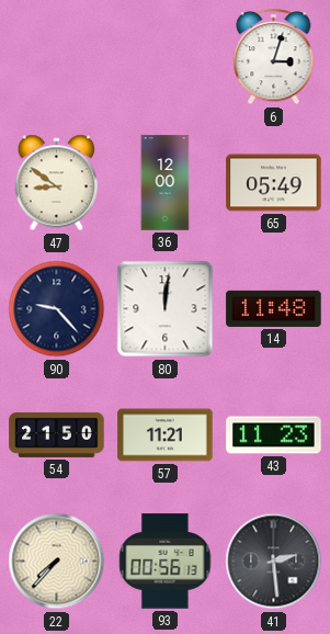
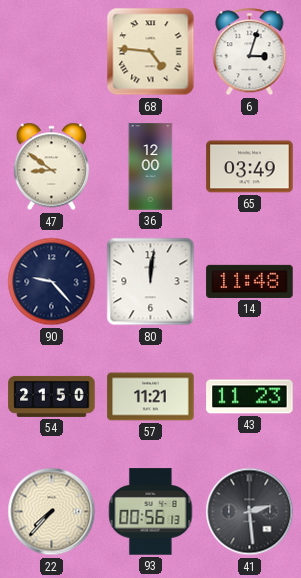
68: none -> 4:46
65: 05:49 -> 03:49
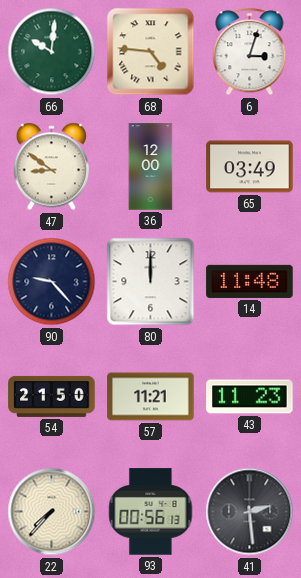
66: none -> 10:01
80: 12:01 -> 12:00
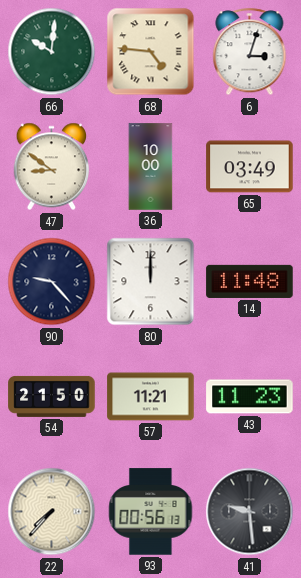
36: 12:00 -> 10:00
41: 2:29 -> 9:29
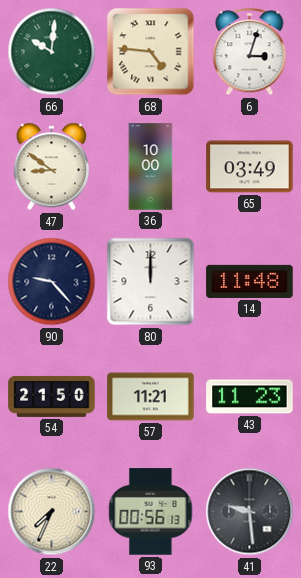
22: 7:37 -> 7:34
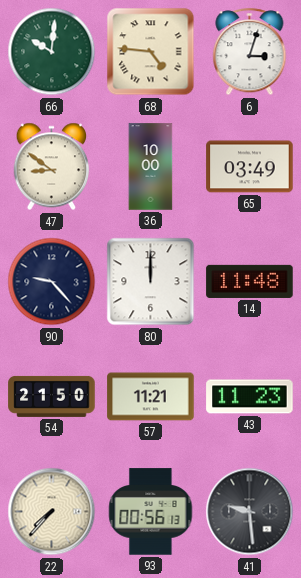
22: 7:34 -> 7:37
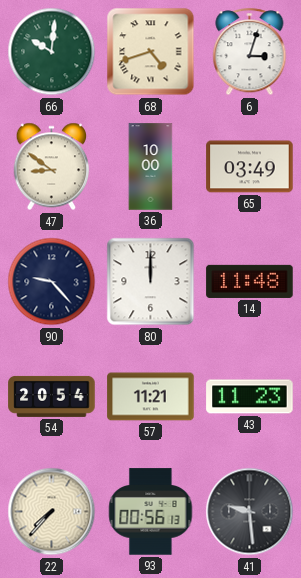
68: 4:46 -> 4:42
54: 21:50 -> 20:54
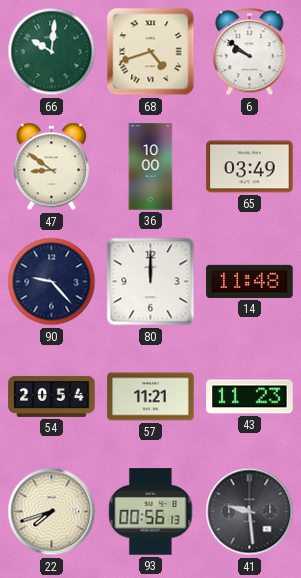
6: 3:03 -> 9:51
22: 7:37 -> 7:42
